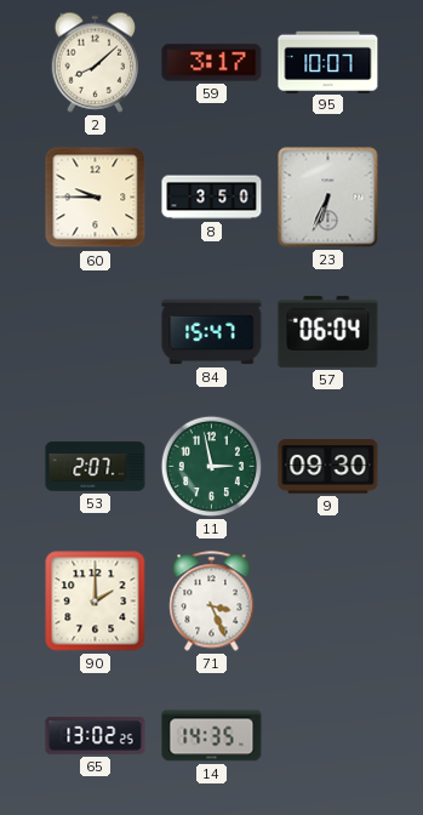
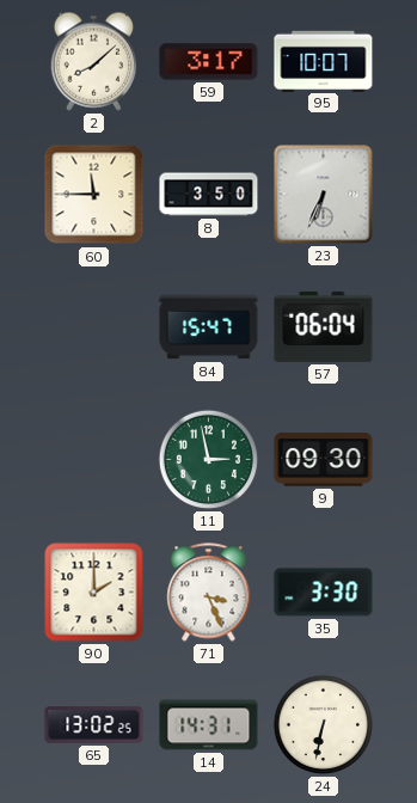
60: 9:45 -> 11:45
53: 2:07 -> none
35: none -> 3:30
14: 14:35 -> 14:31
24: none -> 6:32
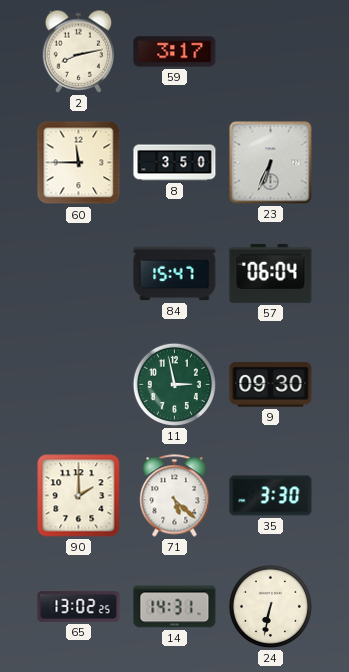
2: 8:08 -> 8:13
95: 10:07 -> none
71: 3:26 -> 5:22
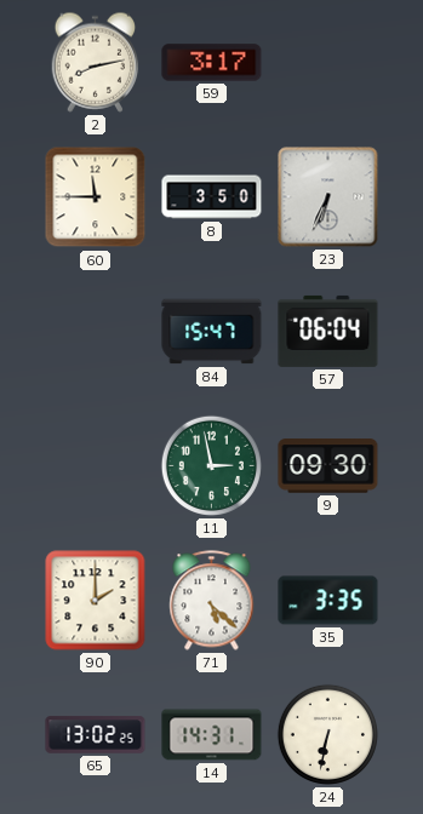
35: 3:30 -> 3:35
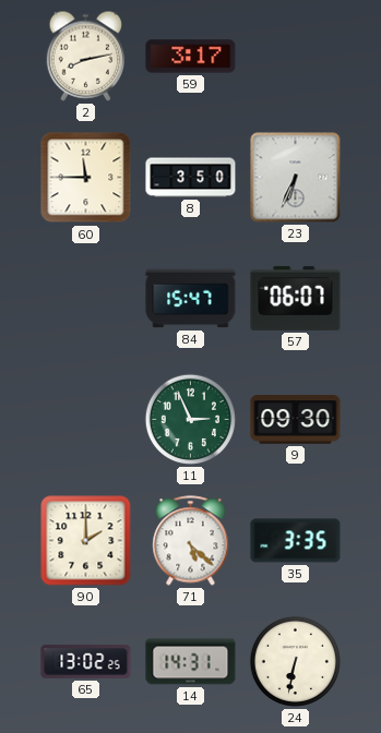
57: 06:04 -> 06:07
11: 2:58 -> 2:56
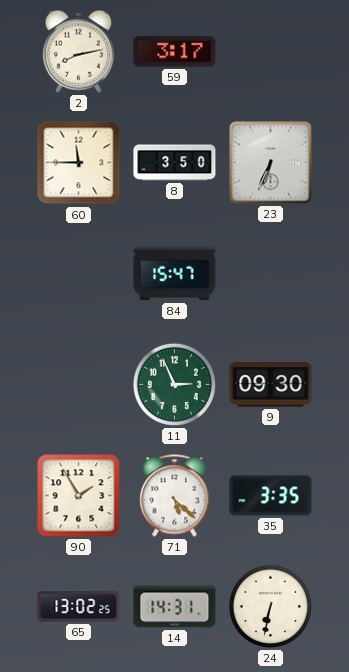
57: 06:07 -> none
90: 2:00 -> 1:55
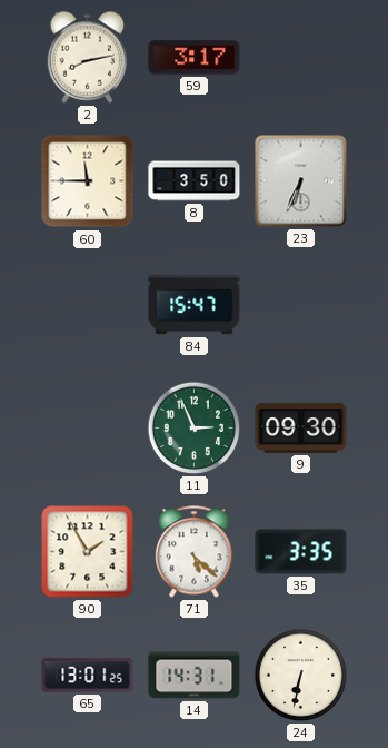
65: 13:02 -> 13:01
